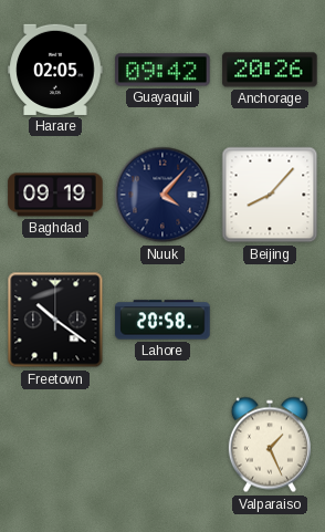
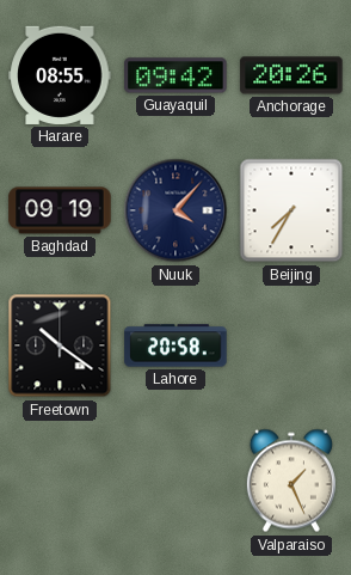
Harare: 02:05 -> 08:55
Beijing: 8:07 -> 7:35
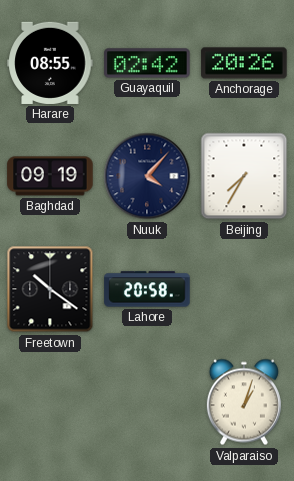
Guayaquil: 09:42 -> 02:42
Valparaiso: 1:26 -> 1:03
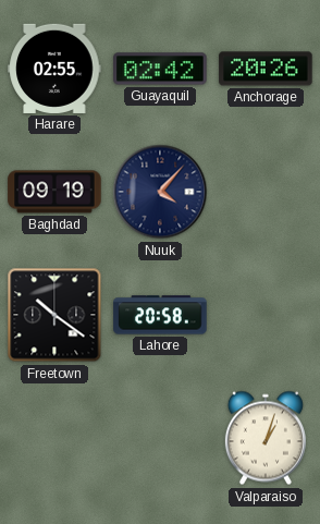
Harare: 08:55 -> 02:55
Beijing: 7:35 -> none
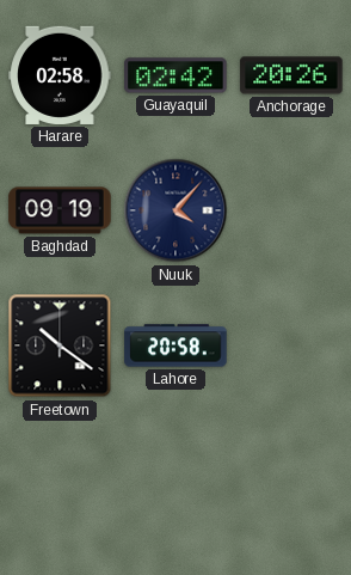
Harare: 02:55 -> 02:58
Valparaiso: 1:03 -> none
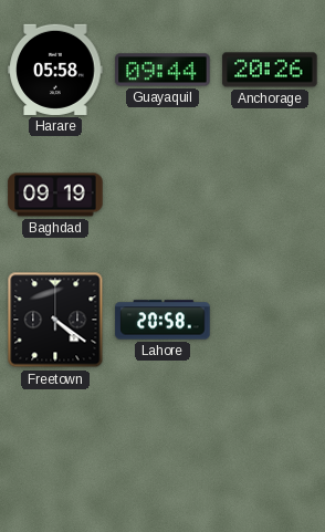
Harare: 02:58 -> 05:58
Guayaquil: 02:42 -> 09:44
Nuuk: 4:07 -> none
Freetown: 10:21 -> 4:21
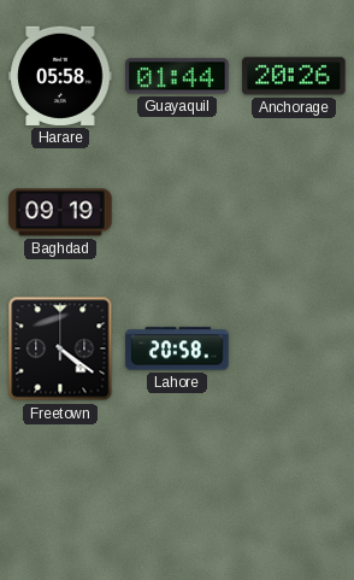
Guayaquil: 09:44 -> 01:44
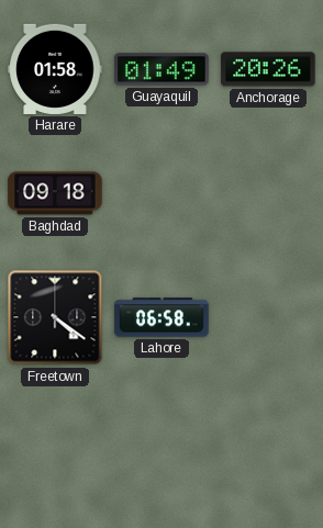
Harare: 05:58 -> 01:58
Guayaquil: 01:44 -> 01:49
Baghdad: 09:19 -> 09:18
Lahore: 20:58 -> 06:58
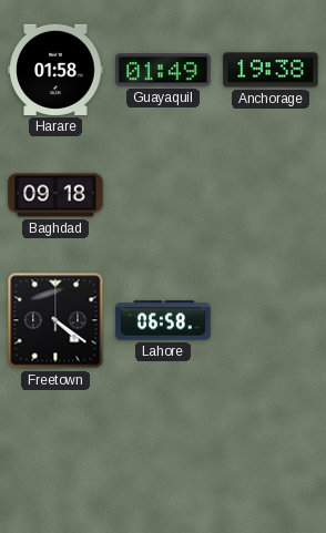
Anchorage: 20:26 -> 19:38
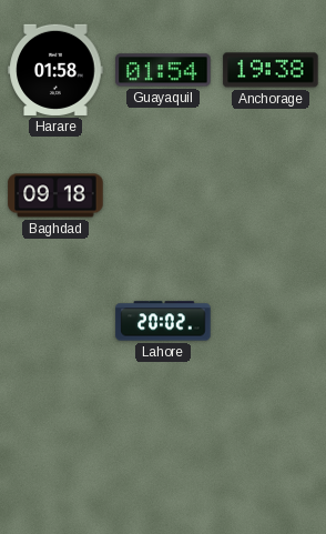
Guayaquil: 01:49 -> 01:54
Freetown: 4:21 -> none
Lahore: 06:58 -> 20:02
